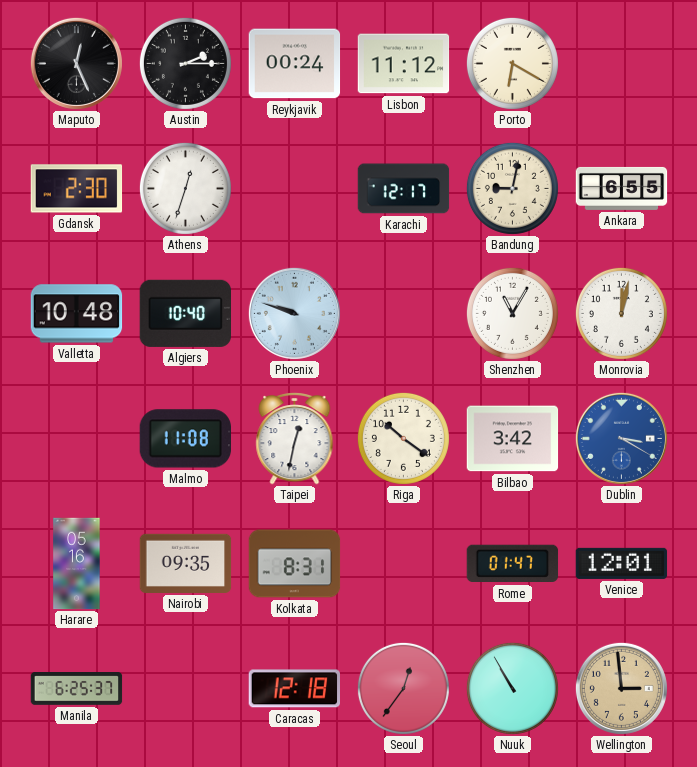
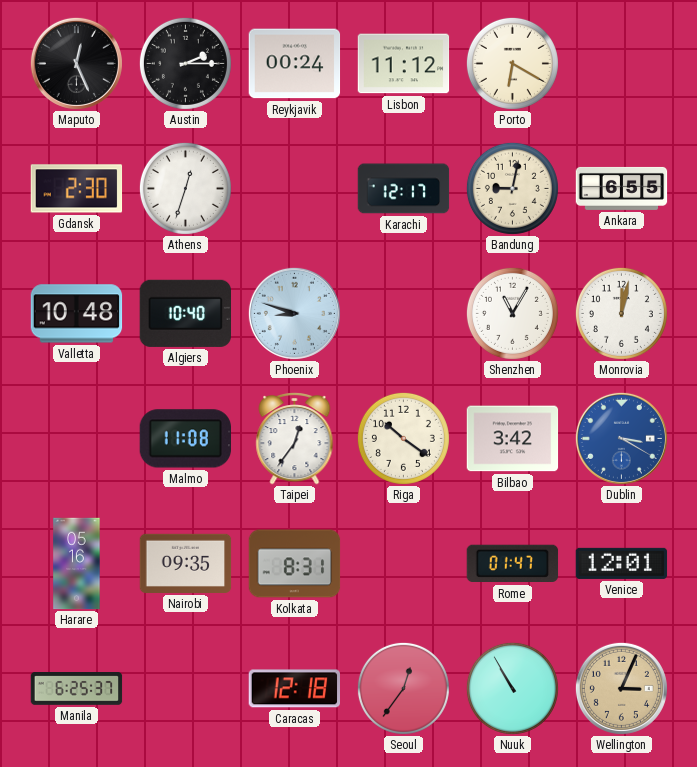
Phoenix: 9:48 -> 8:48
Taipei: 12:32 -> 12:36
Wellington: 2:59 -> 3:04
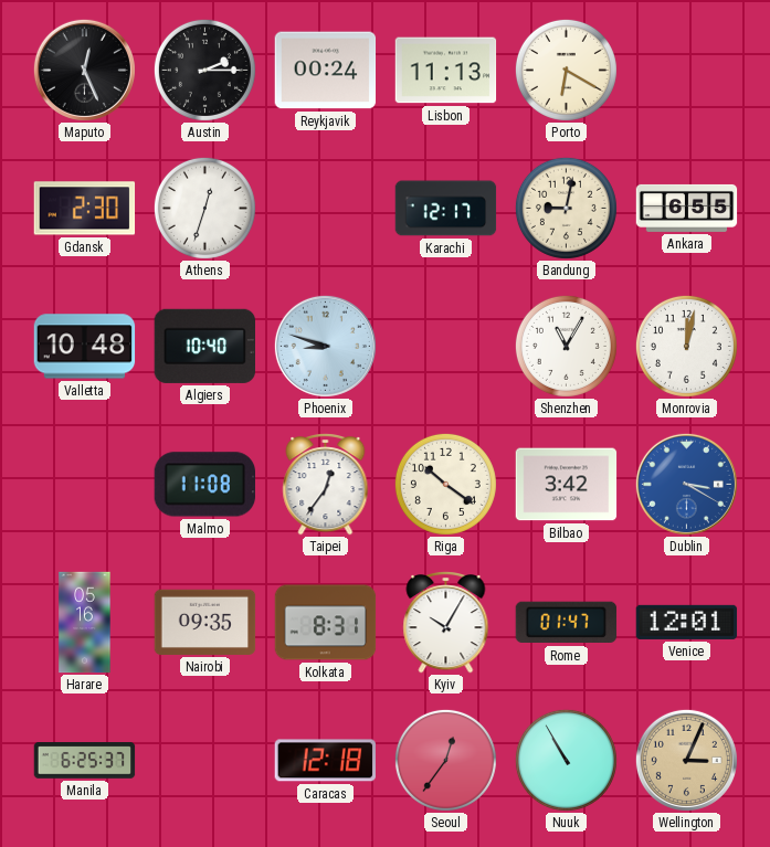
Lisbon: 11:12 -> 11:13
Kyiv: none -> 10:05
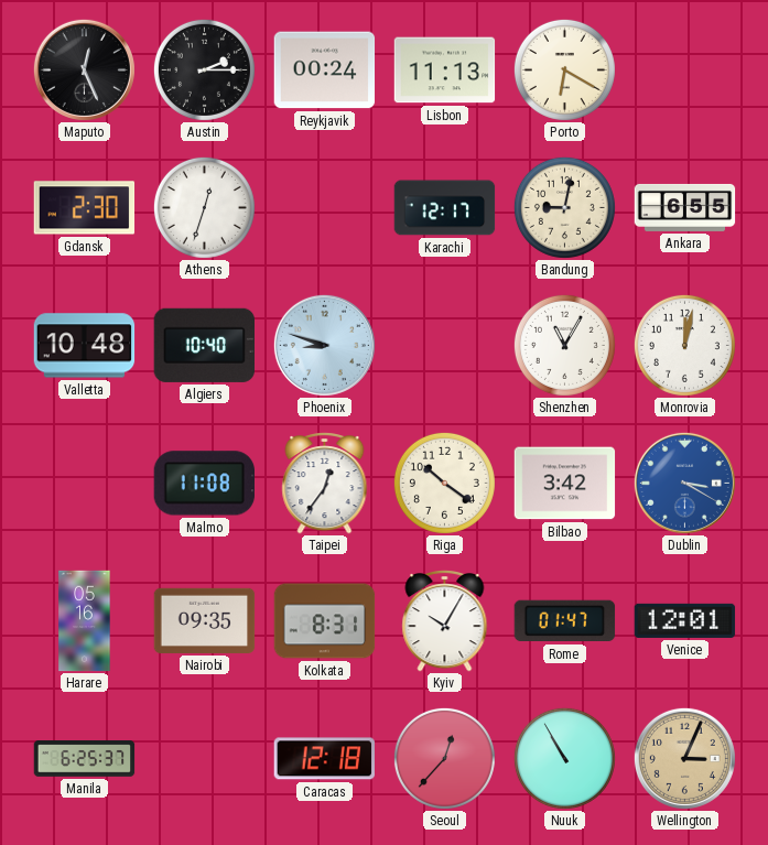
Seoul: 12:36 -> 12:37
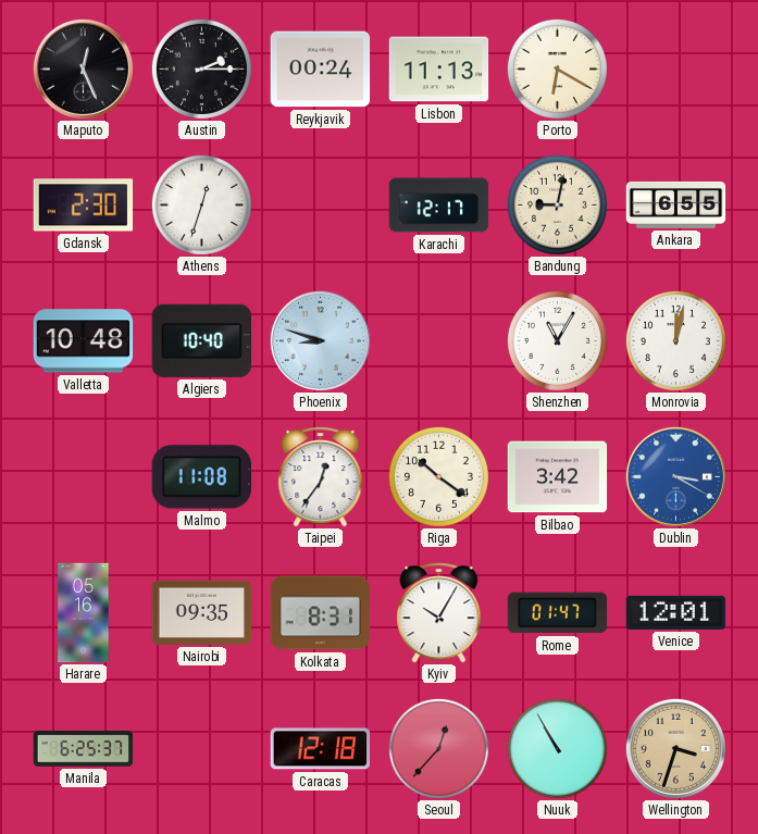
Wellington: 3:04 -> 3:33
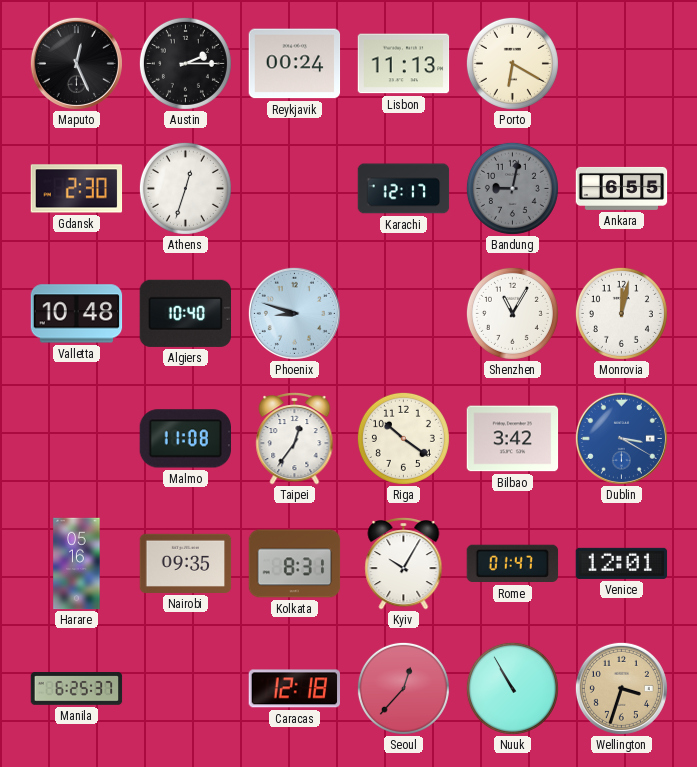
Bandung dial: cream -> grey
